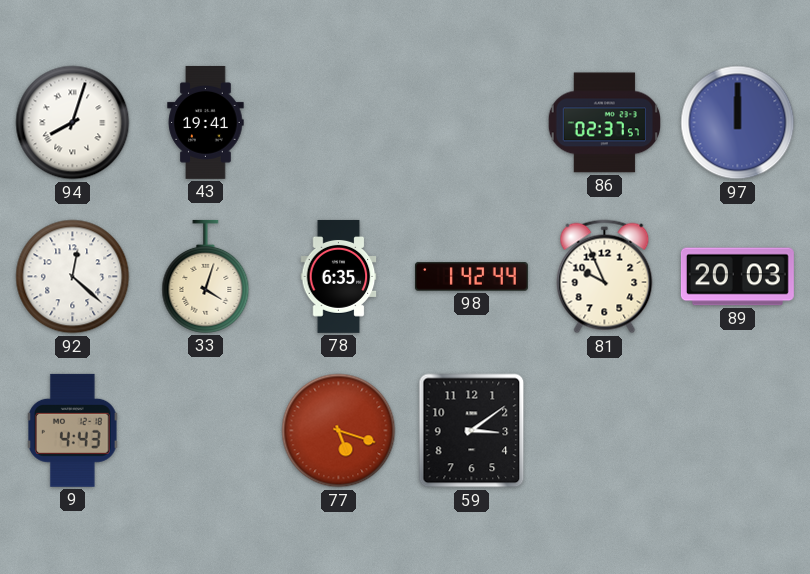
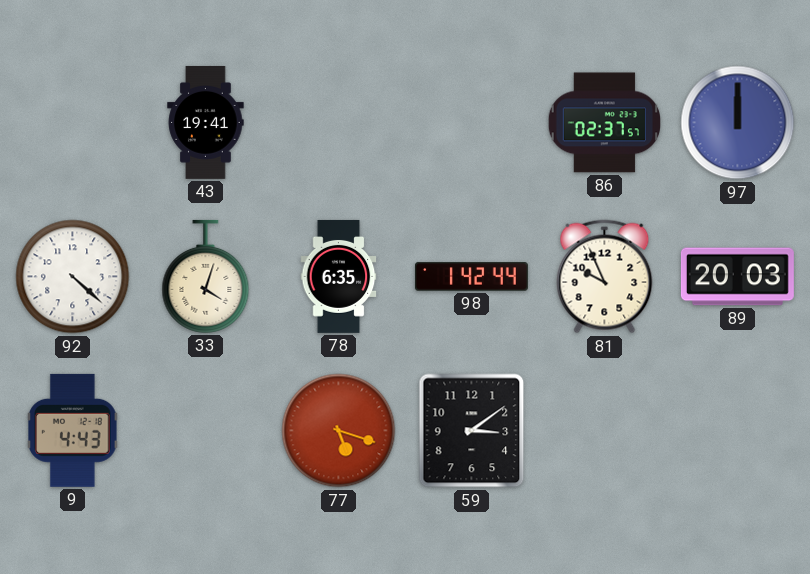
94: 8:03 -> none
92: 12:22 -> 4:22
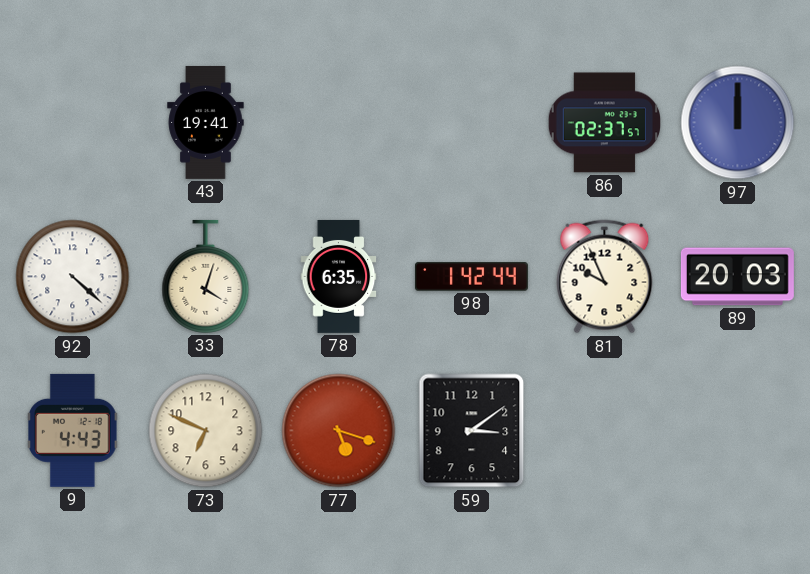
73: none -> 6:49
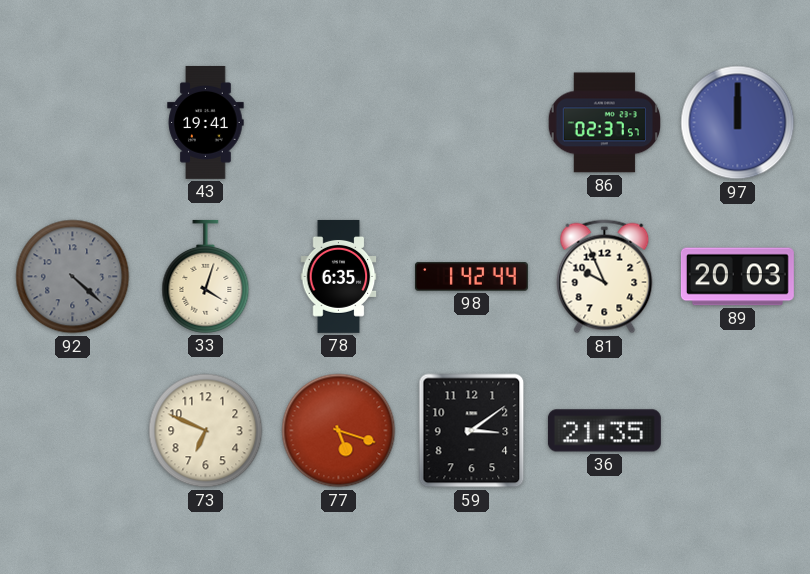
92 dial: white -> grey
9: 4:43 -> none
36: none -> 21:35
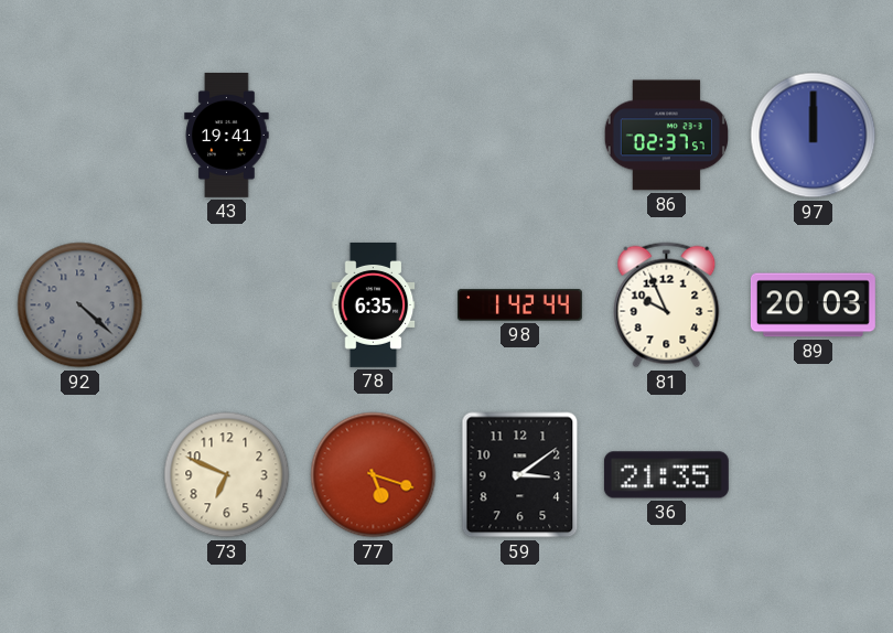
33: 4:03 -> none
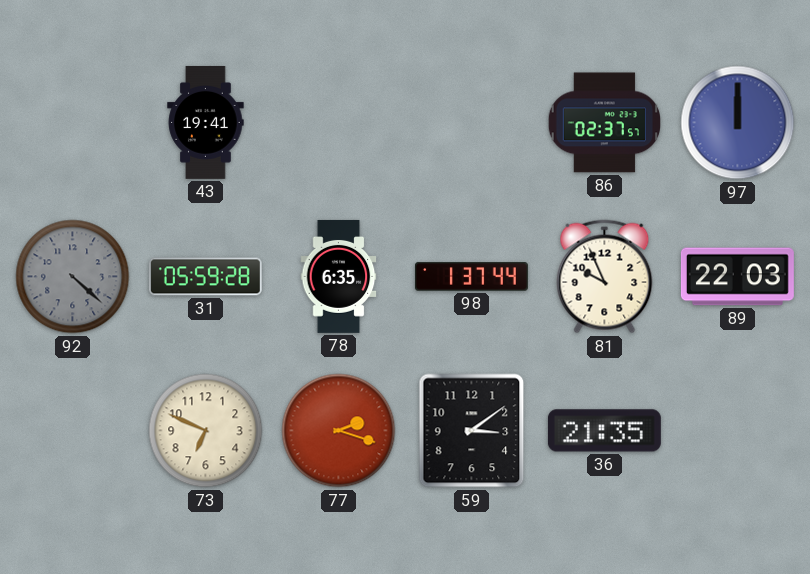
31: none -> 05:59
98: 1:42 -> 1:37
89: 20:03 -> 22:03
77: 5:18 -> 2:18
